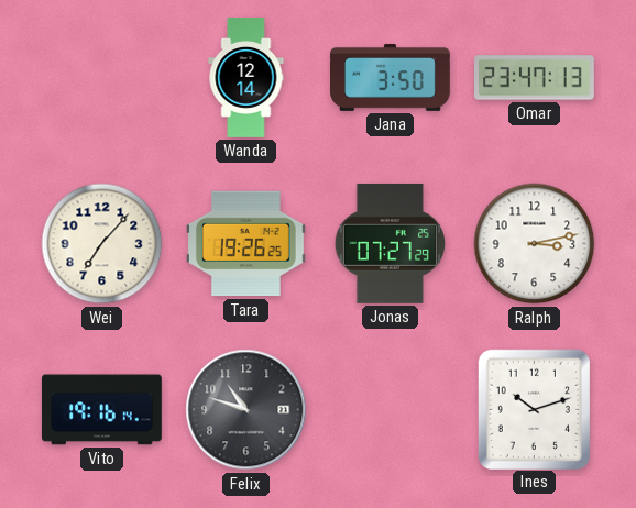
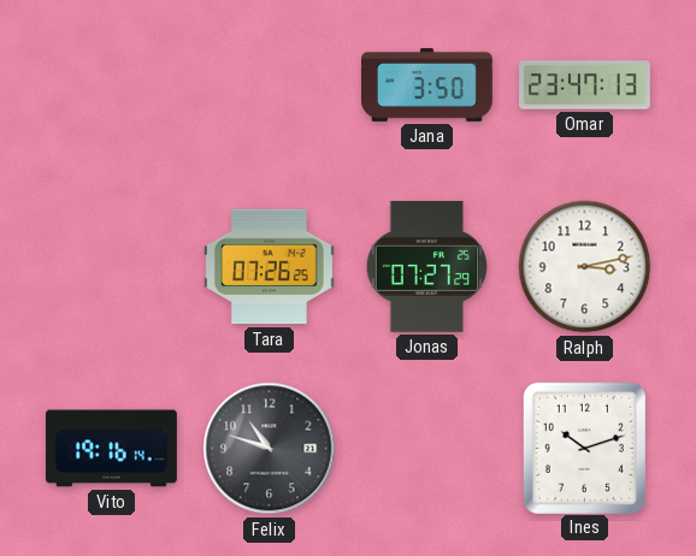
Wanda: 12:14 -> none
Wei: 7:07 -> none
Tara: 19:26 -> 07:26
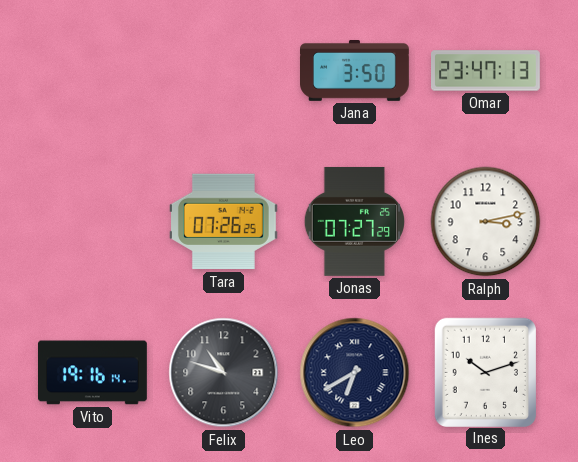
Leo: none -> 6:40
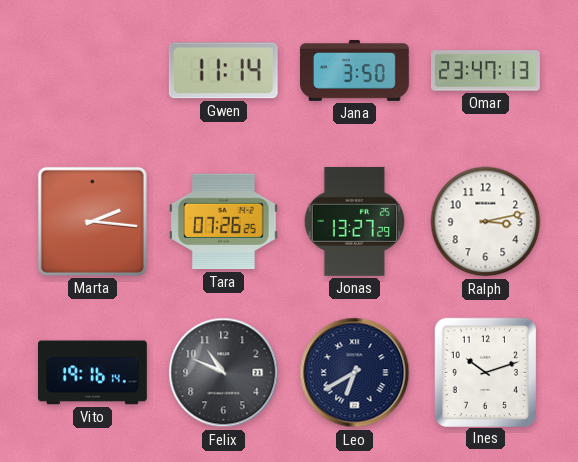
Gwen: none -> 11:14
Marta: none -> 2:16
Jonas: 07:27 -> 13:27
Felix: 10:48 -> 10:49
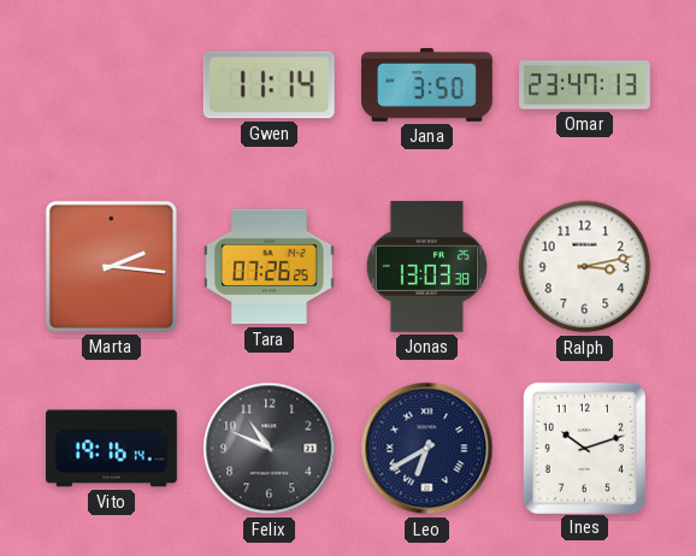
Jonas: 13:27 -> 13:03
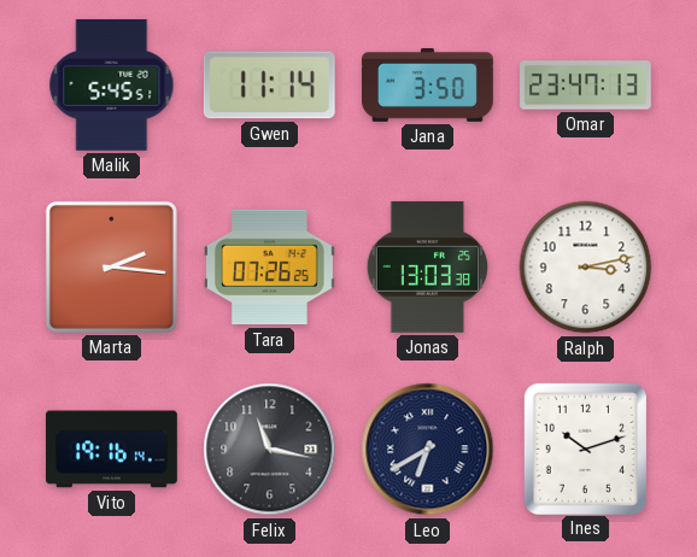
Malik: none -> 5:45
Felix: 10:49 -> 11:17
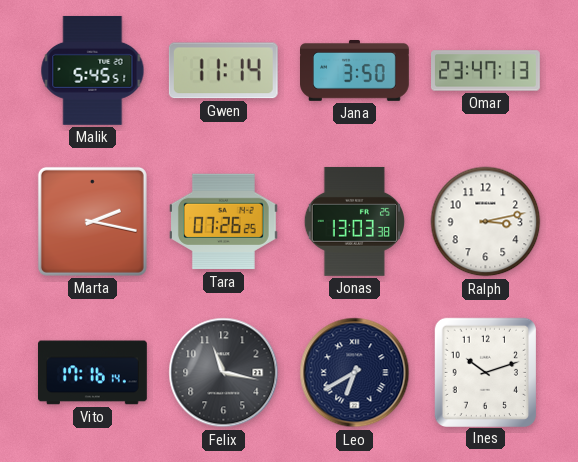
Marta: 2:16 -> 2:17
Vito: 19:16 -> 17:16
